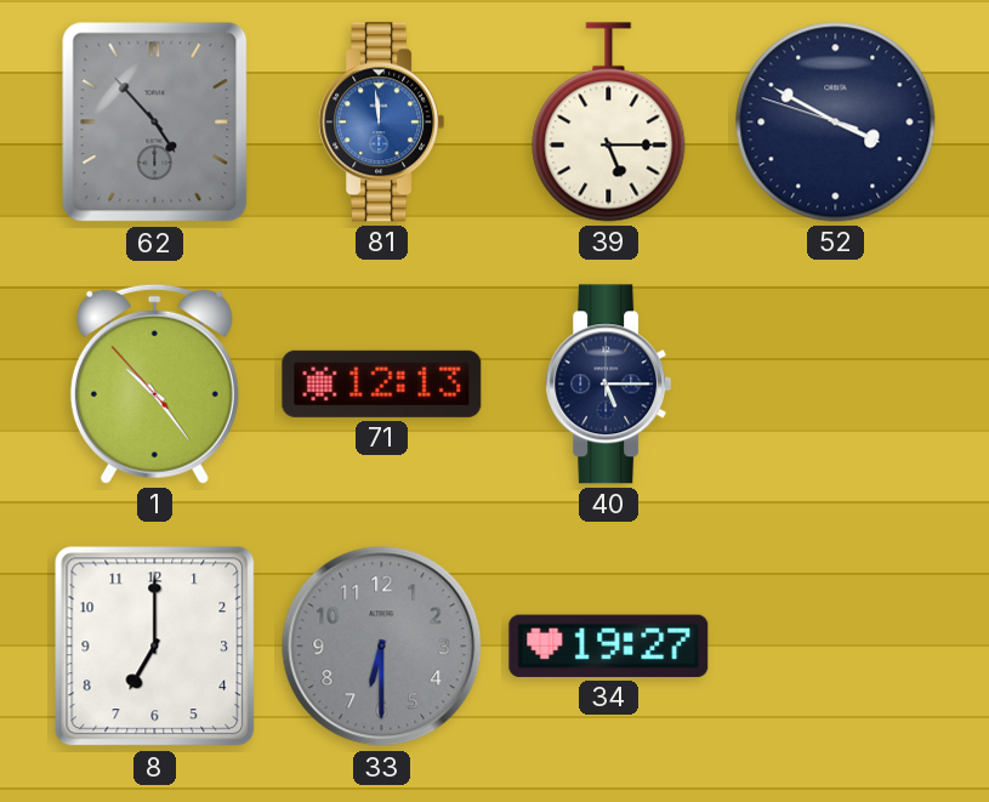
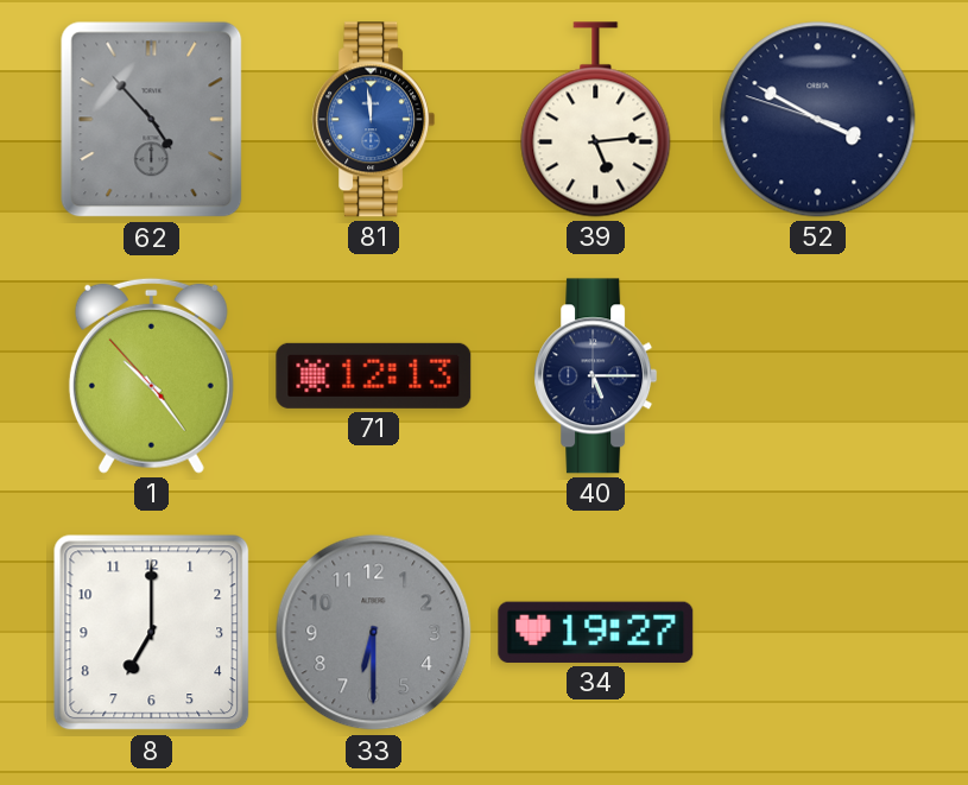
39: 5:15 -> 5:14
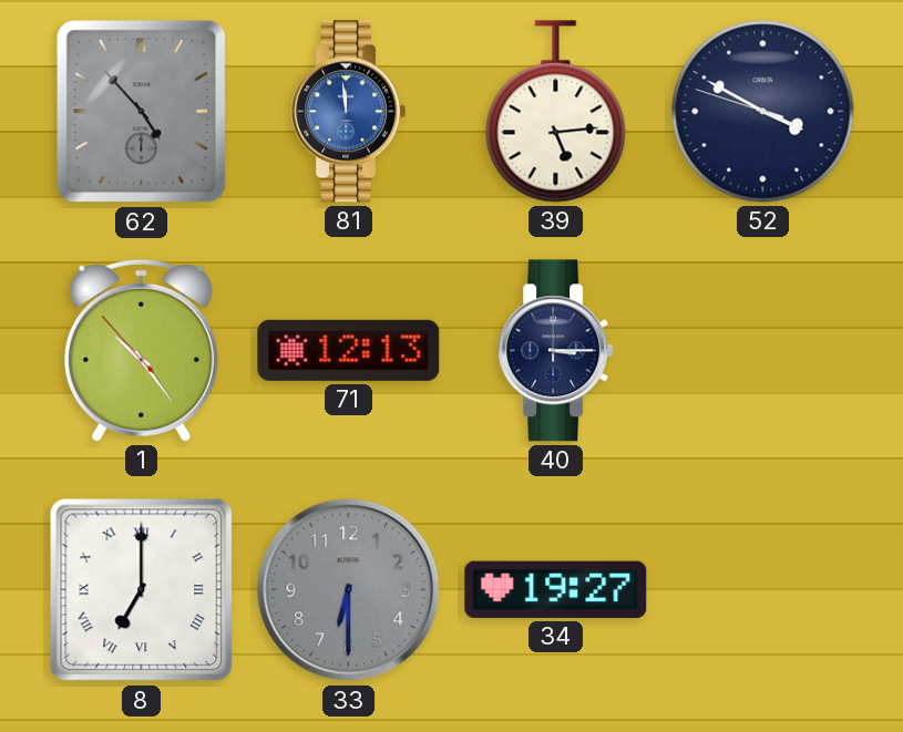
40: 5:15 -> 3:15
8 numerals: Arabic -> Roman
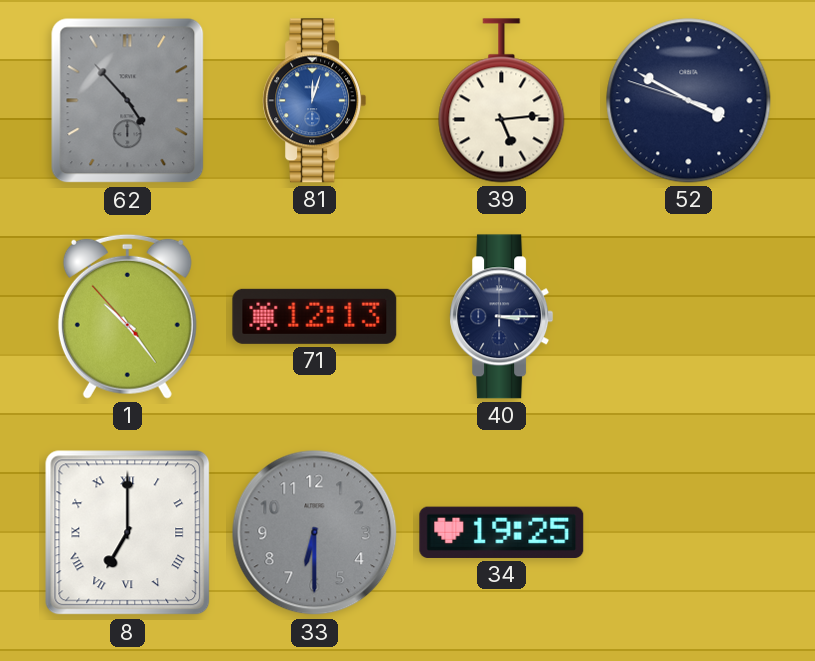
81: 11:59 -> 12:03
34: 19:27 -> 19:25
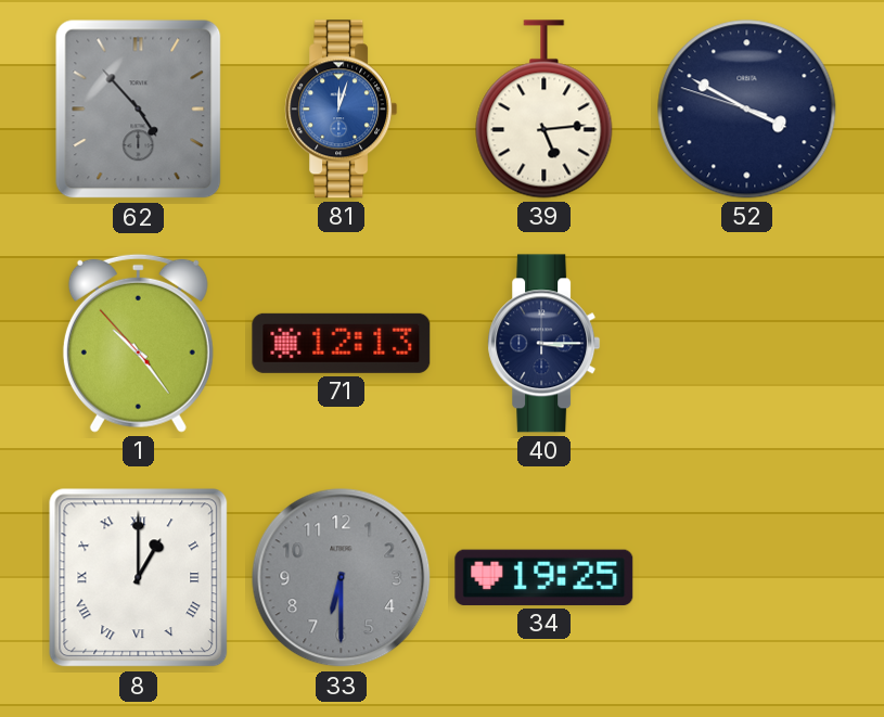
8: 7:00 -> 1:00
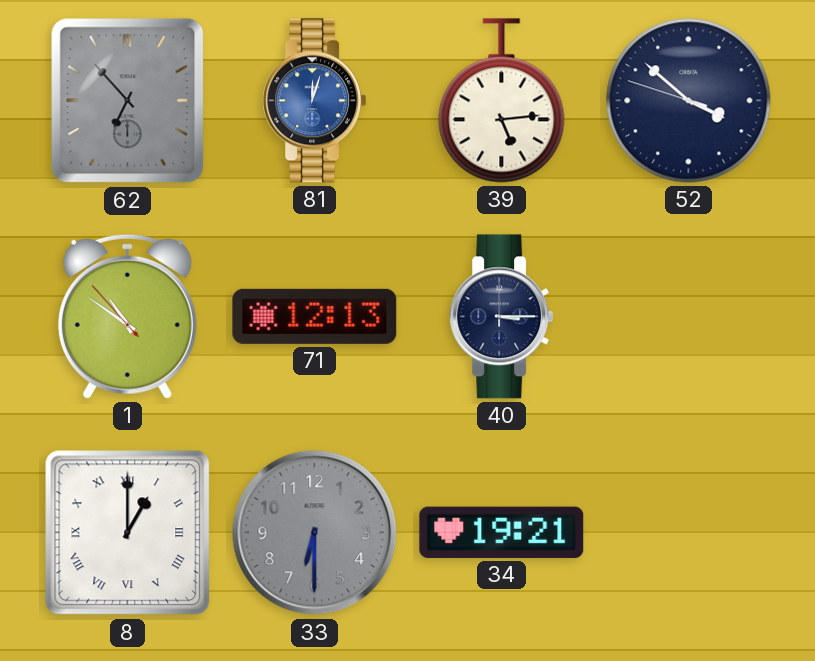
62: 4:53 -> 6:53
52: 3:49 -> 3:51
1: 10:23 -> 10:50
34: 19:25 -> 19:21
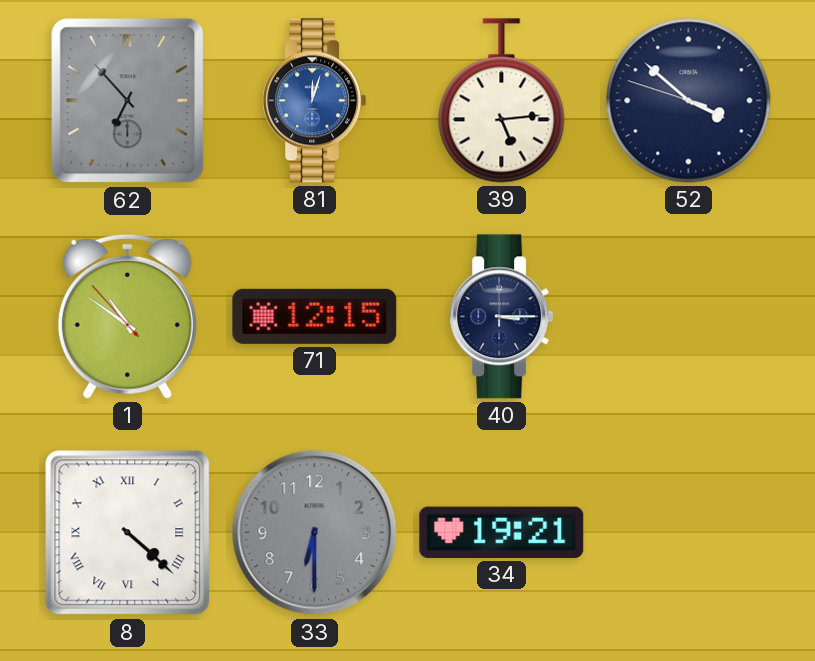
71: 12:13 -> 12:15
8: 1:00 -> 4:22
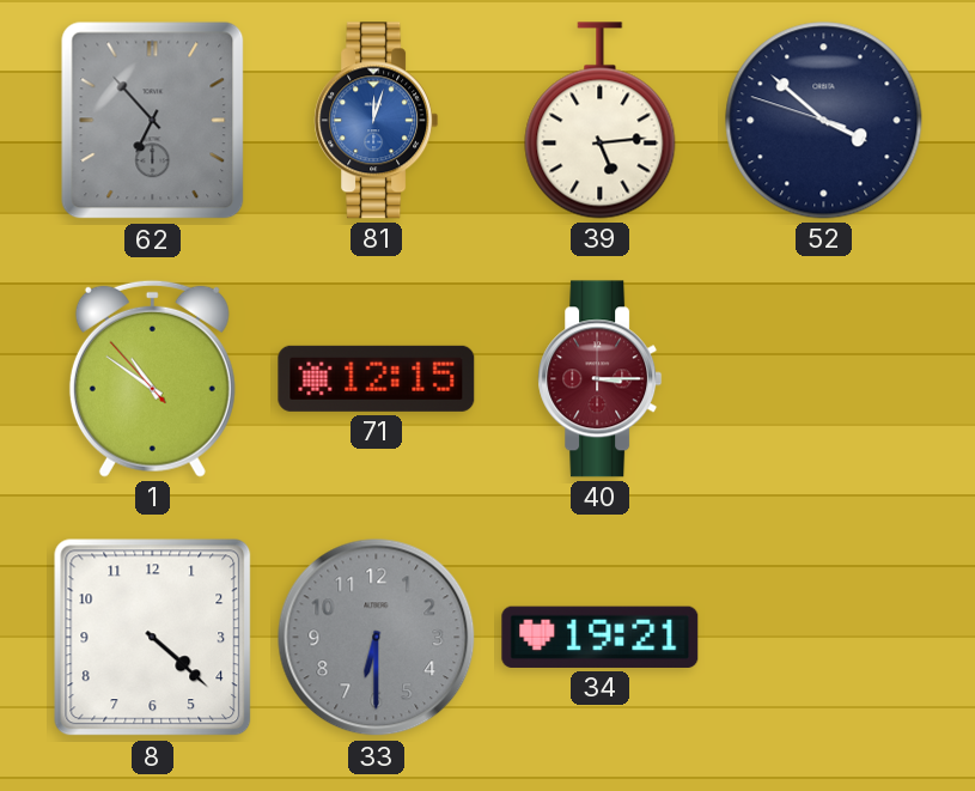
40 dial: navy -> burgundy
8 numerals: Roman -> Arabic
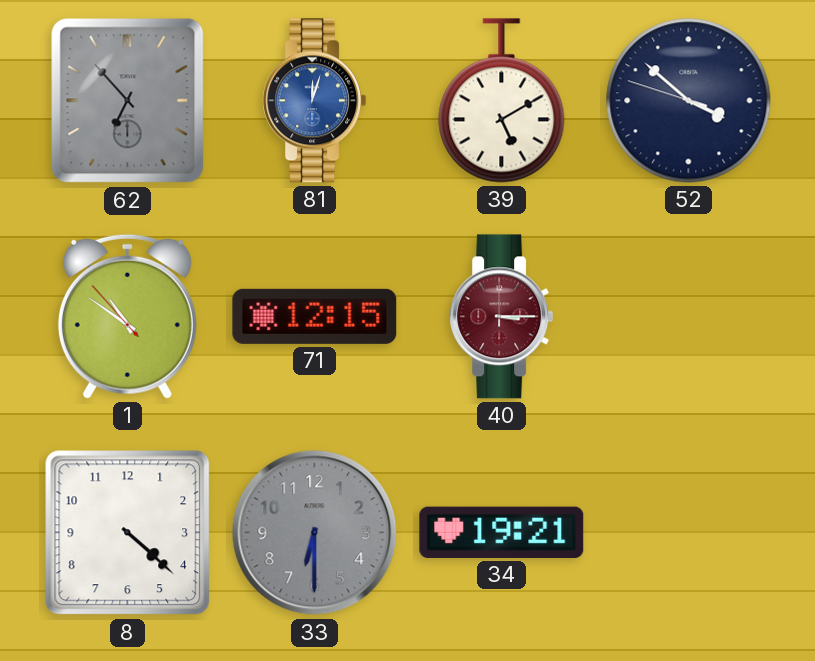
39: 5:14 -> 5:10
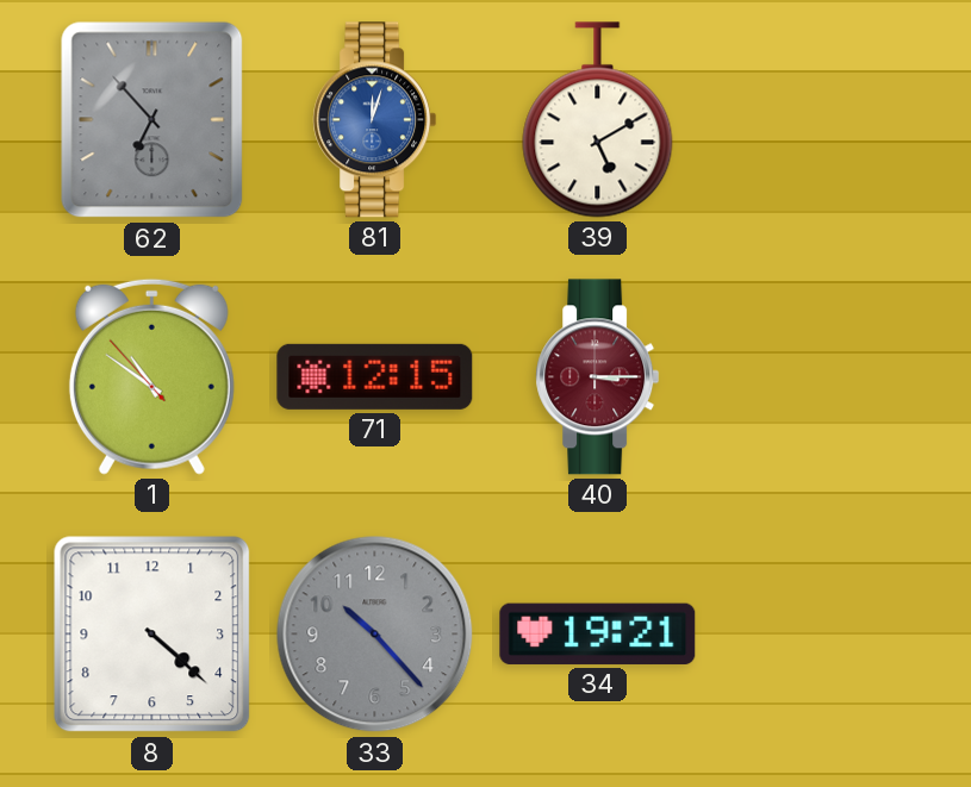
52: 3:51 -> none
33: 6:30 -> 10:23
